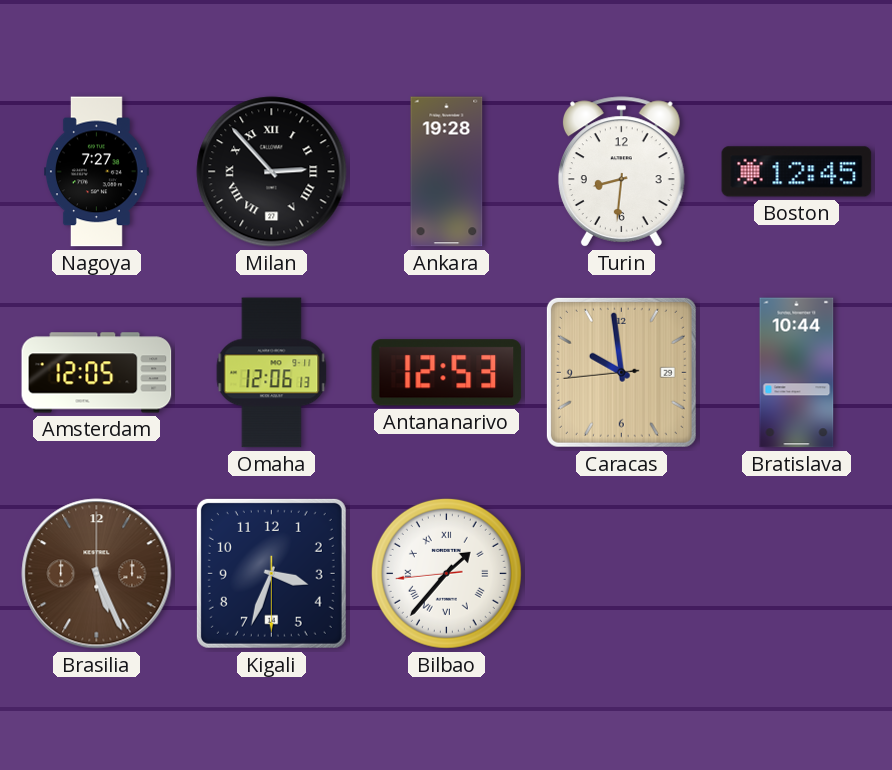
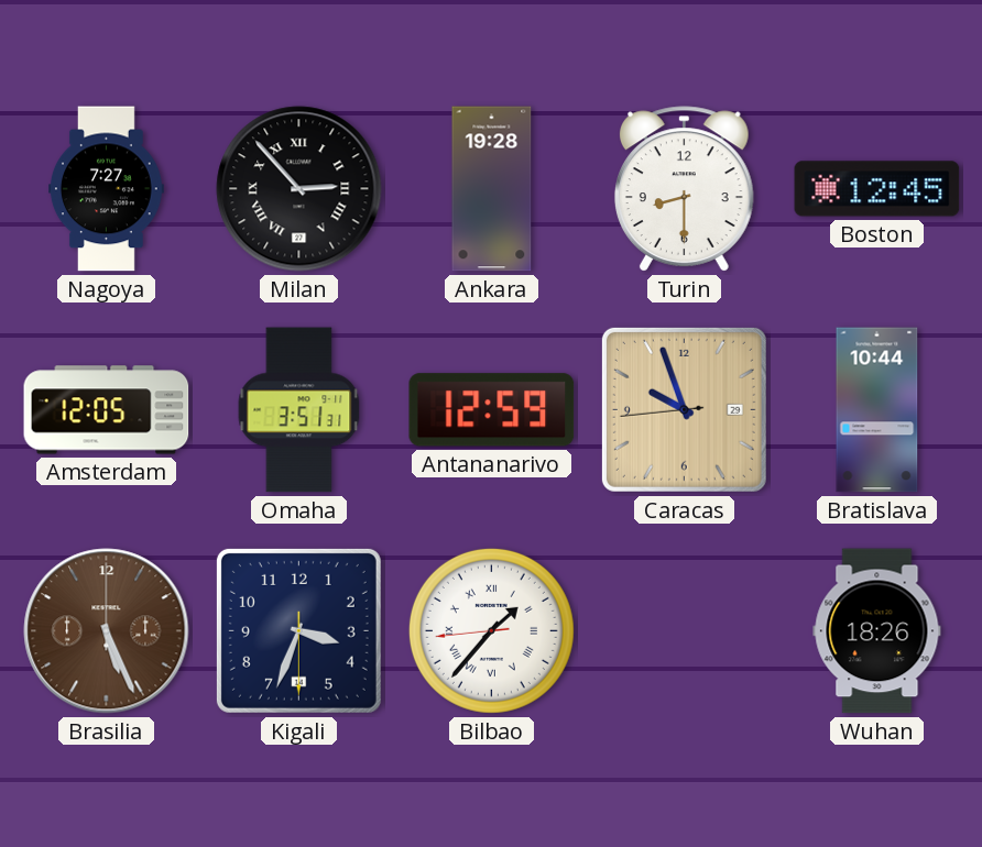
Turin: 8:31 -> 8:30
Omaha: 12:06 -> 3:51
Antananarivo: 12:53 -> 12:59
Caracas: 9:58 -> 9:56
Wuhan: none -> 18:26
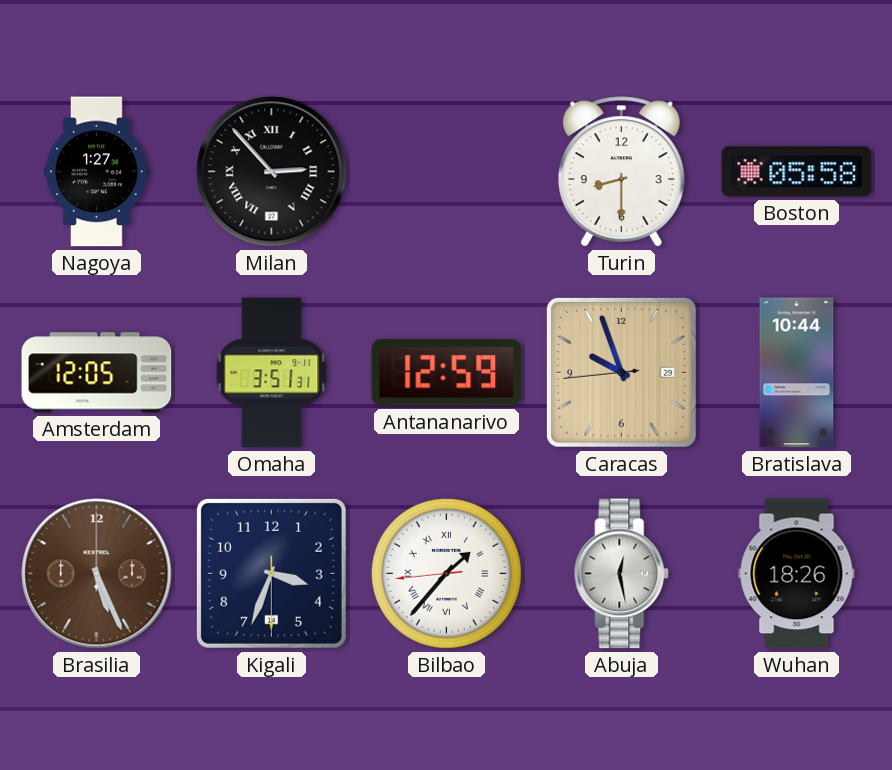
Nagoya: 7:27 -> 1:27
Ankara: 19:28 -> none
Boston: 12:45 -> 05:58
Abuja: none -> 12:28
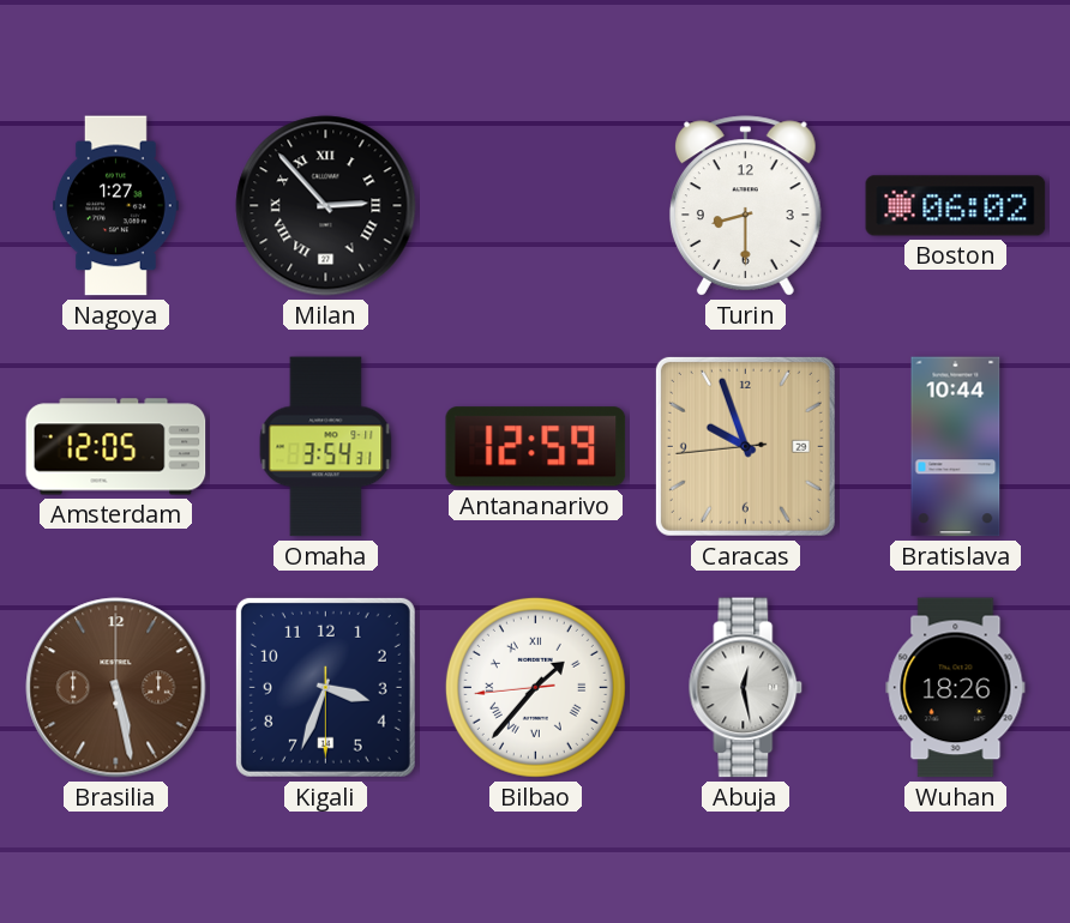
Boston: 05:58 -> 06:02
Omaha: 3:51 -> 3:54
Brasilia: 5:26 -> 5:28
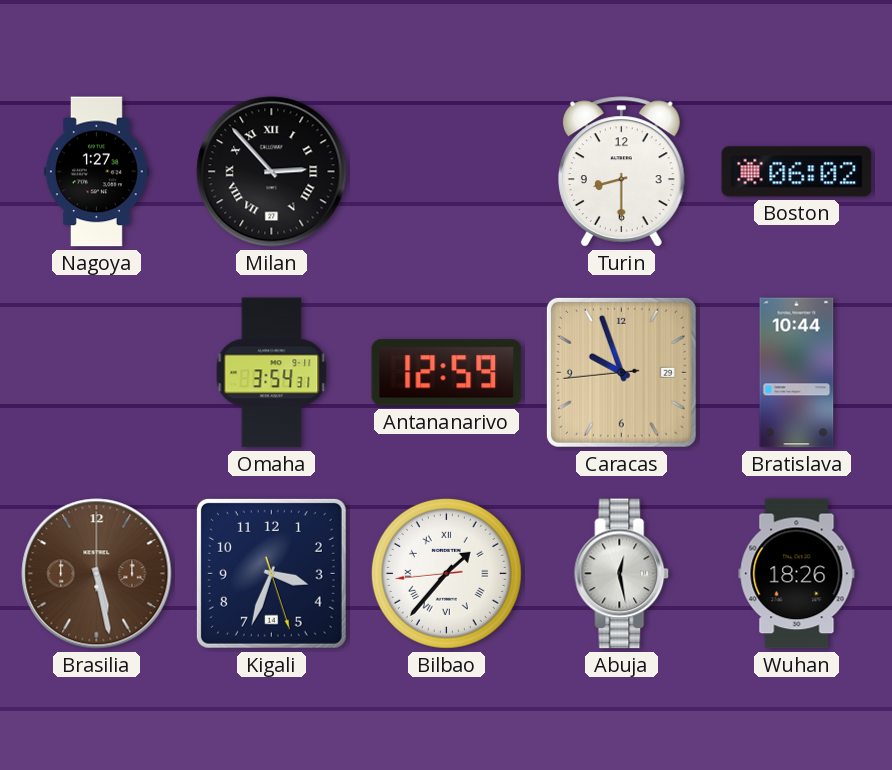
Amsterdam: 12:05 -> none
Kigali: 3:33:30 -> 3:33:27
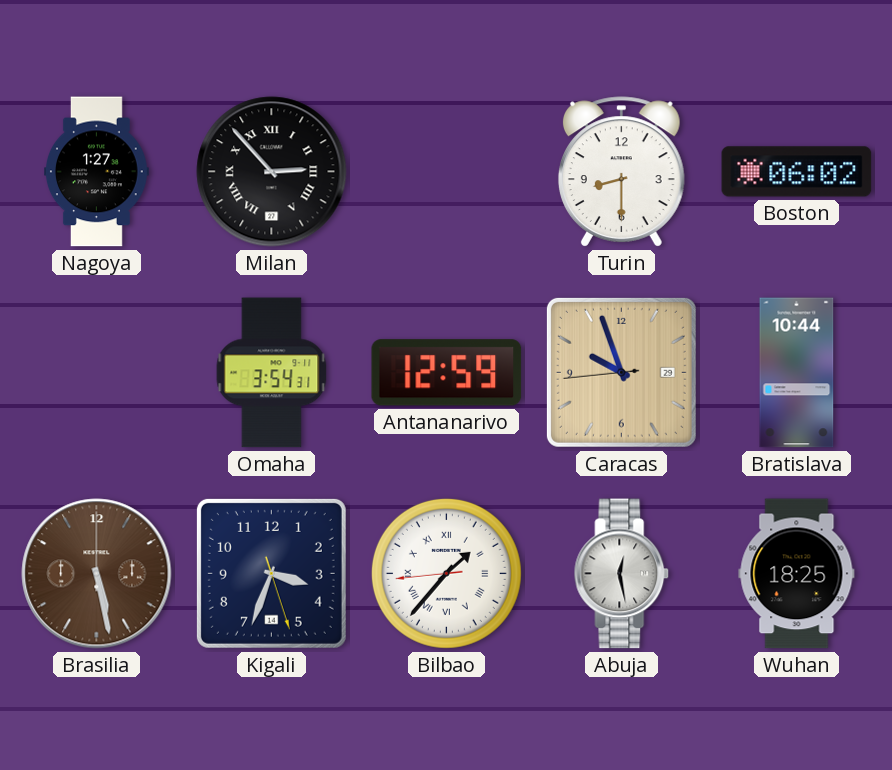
Wuhan: 18:26 -> 18:25
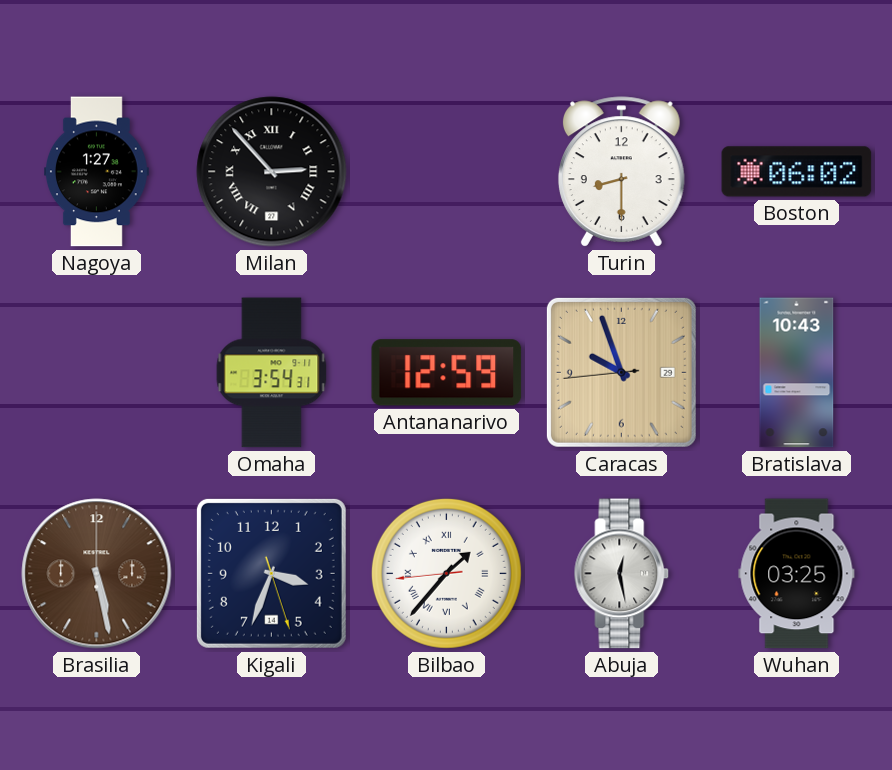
Bratislava: 10:44 -> 10:43
Wuhan: 18:25 -> 03:25
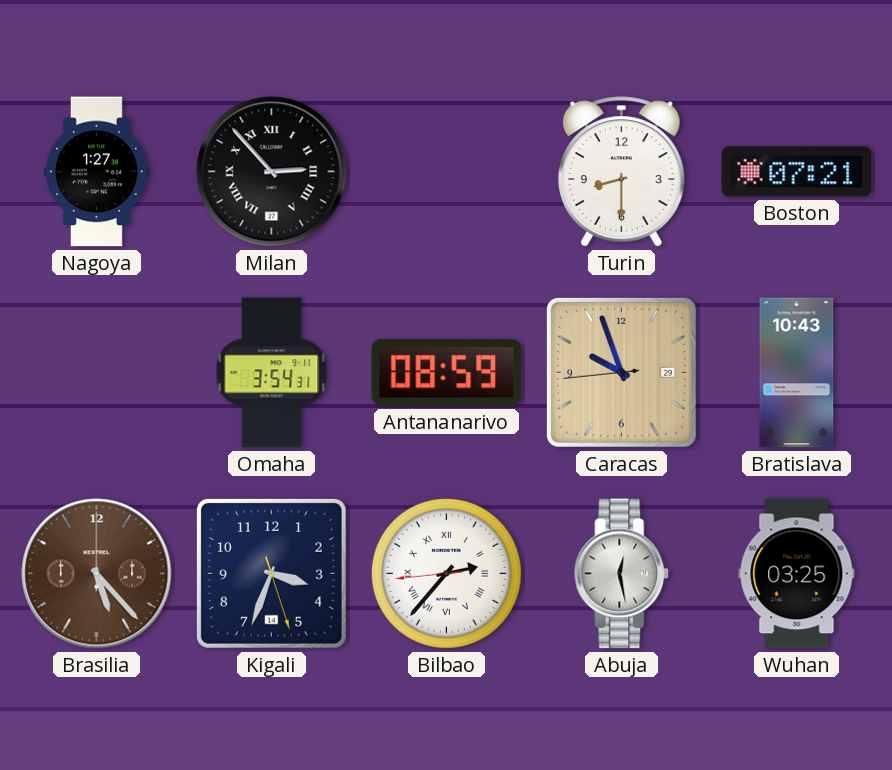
Boston: 06:02 -> 07:21
Antananarivo: 12:59 -> 08:59
Brasilia: 5:28 -> 5:23
Bilbao: 1:36 -> 2:36
